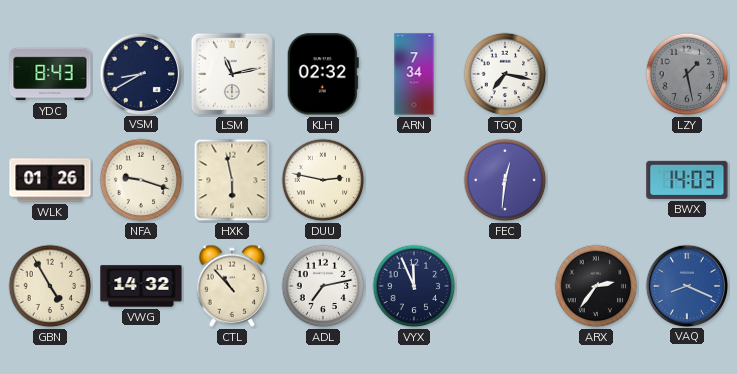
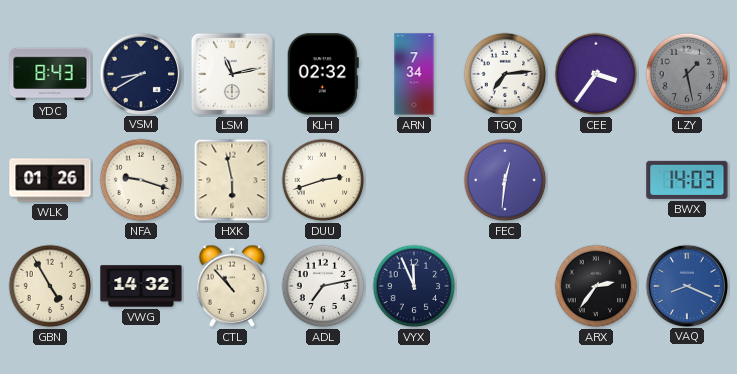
TGQ: 7:17 -> 7:14
CEE: none -> 3:36
DUU: 2:47 -> 2:42
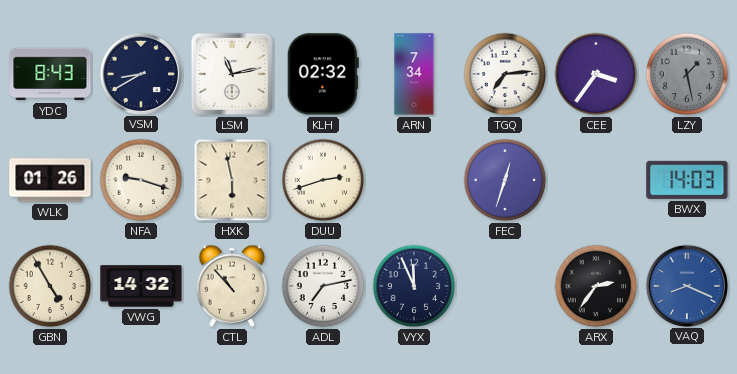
FEC: 12:31 -> 12:33
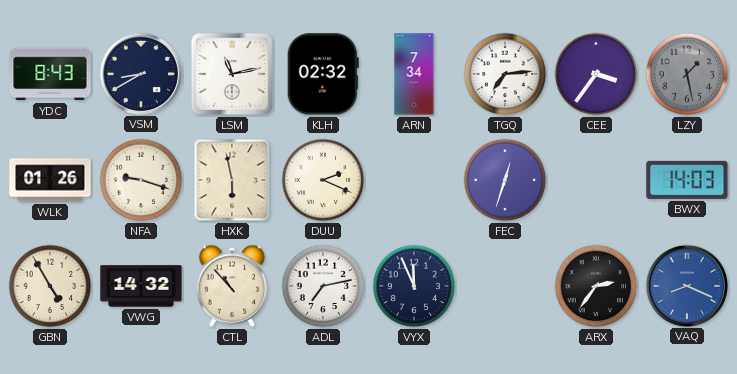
DUU: 2:42 -> 2:19
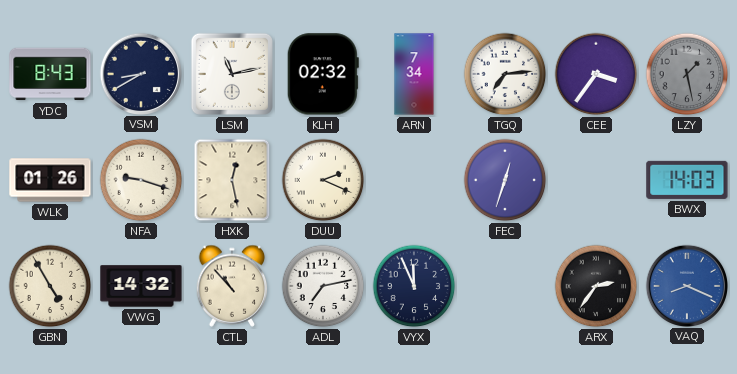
HXK: 5:58 -> 12:28
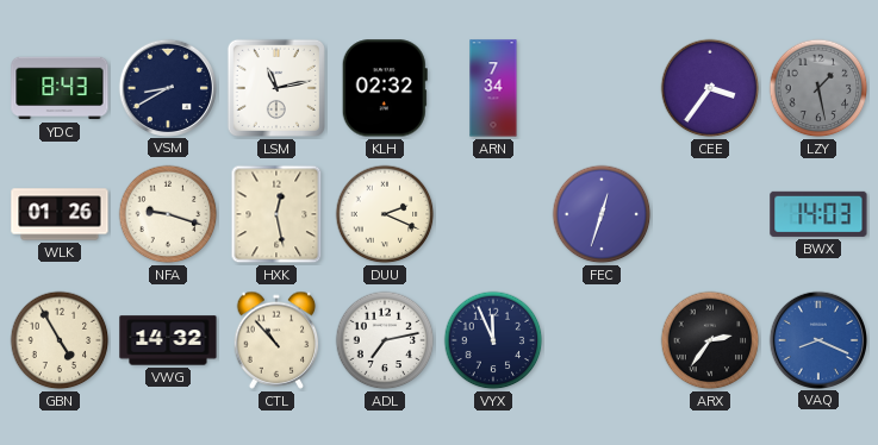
TGQ: 7:14 -> none
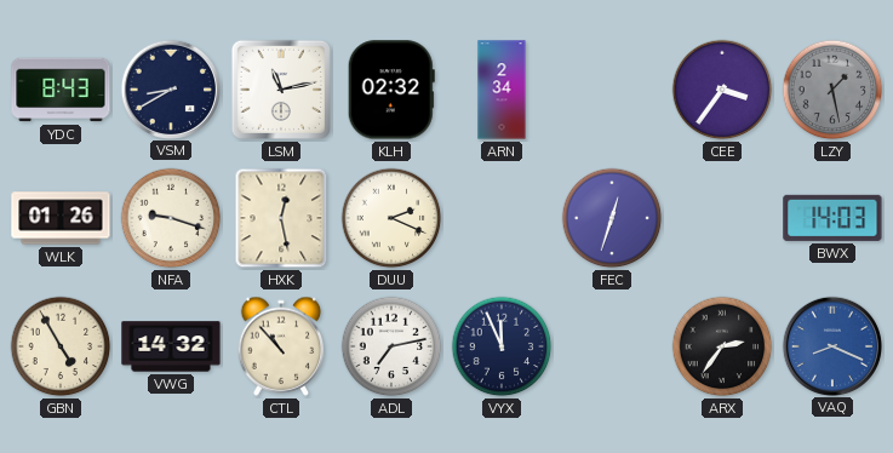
ARN: 7:34 -> 2:34
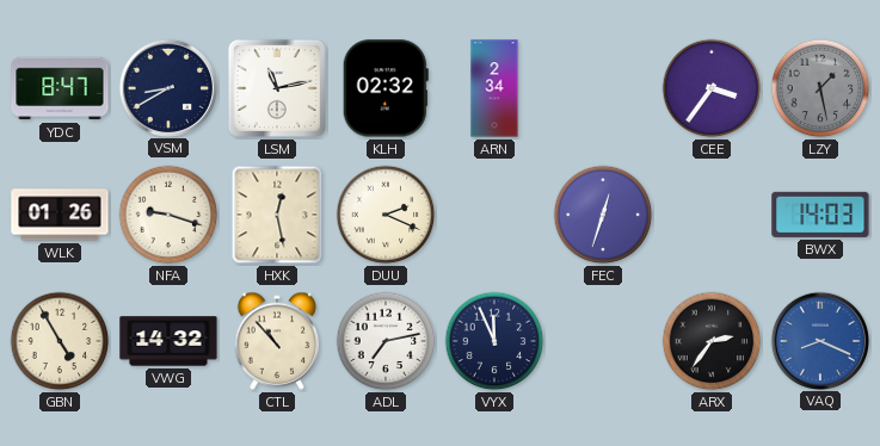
YDC: 8:43 -> 8:47
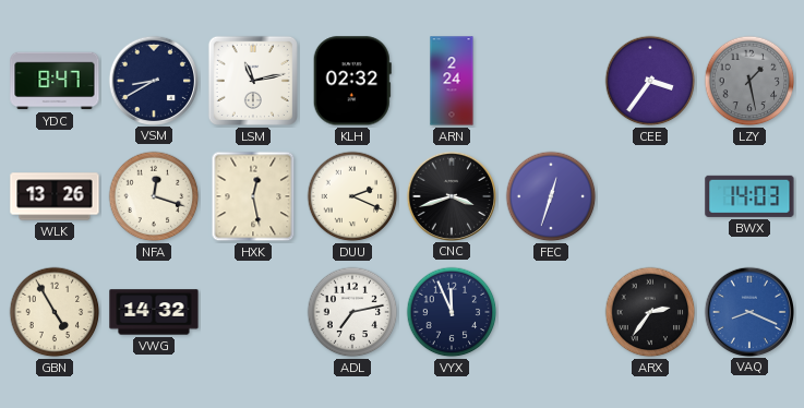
ARN: 2:34 -> 2:24
WLK: 01:26 -> 13:26
NFA: 9:18 -> 12:18
CNC: none -> 3:42
CTL: 10:53 -> none
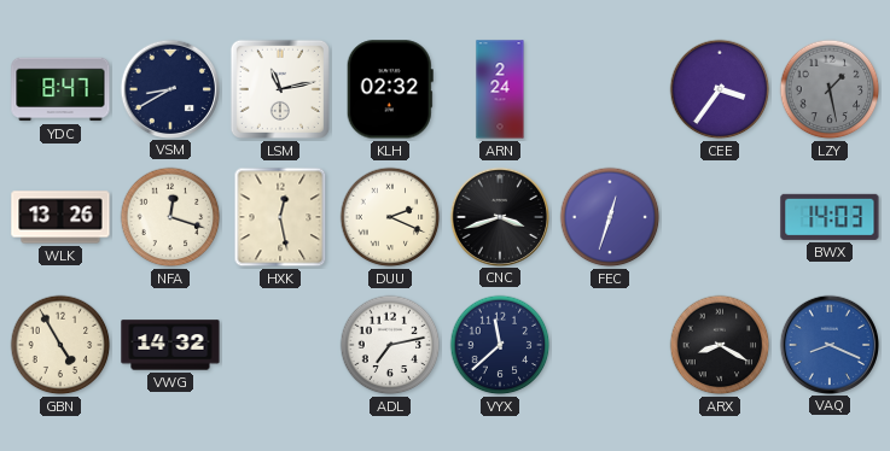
VYX: 11:56 -> 11:38
ARX: 2:36 -> 8:20
